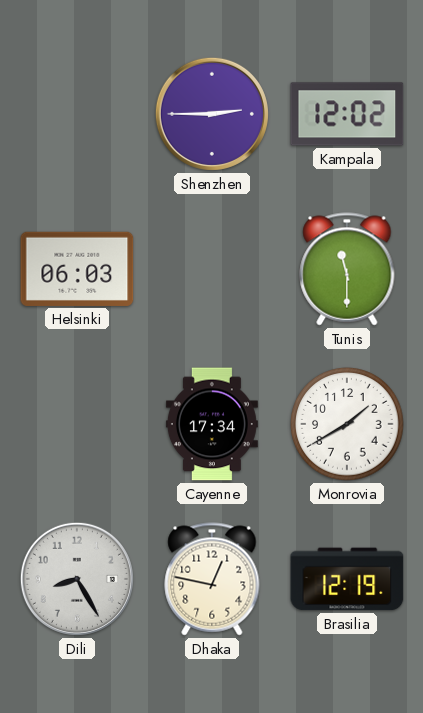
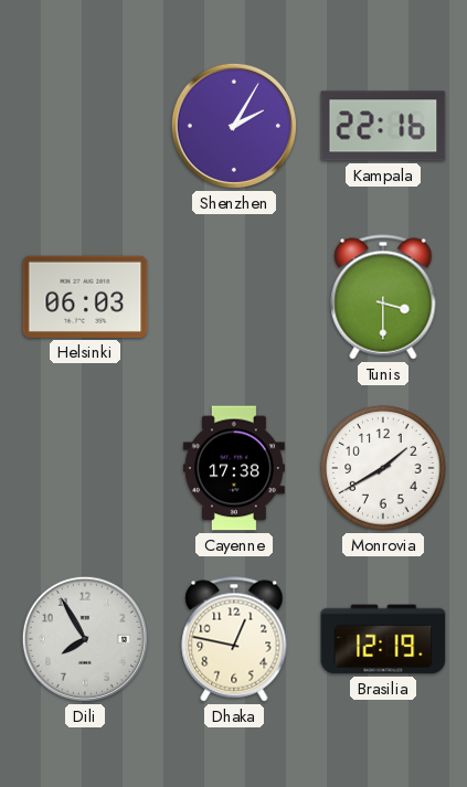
Shenzhen: 2:45 -> 2:05
Kampala: 12:02 -> 22:16
Tunis: 11:30 -> 3:30
Cayenne: 17:34 -> 17:38
Dili: 8:25 -> 7:55
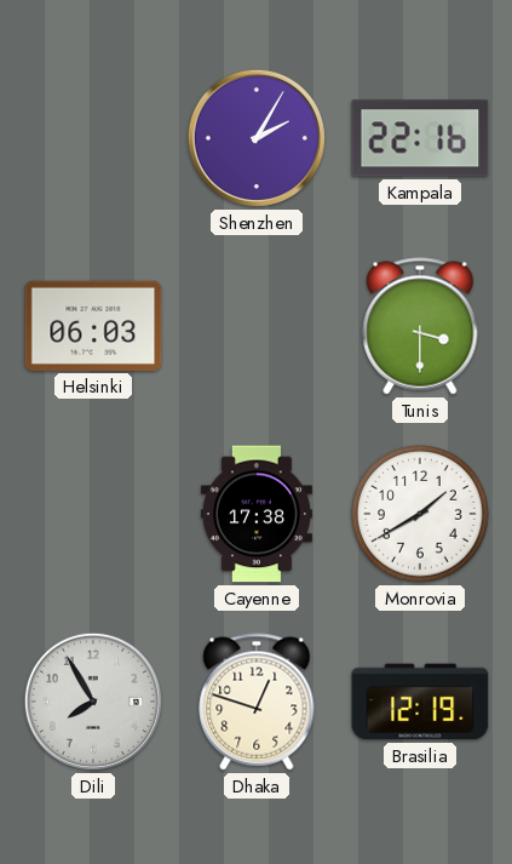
Dhaka: 12:47 -> 12:48
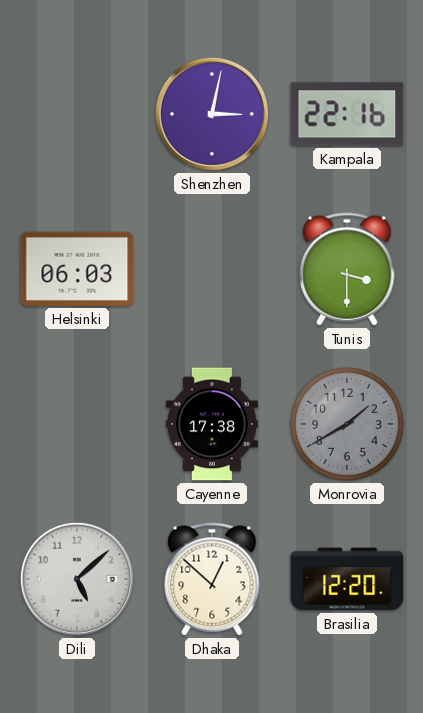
Shenzhen: 2:05 -> 3:02
Monrovia dial: white -> grey
Dili: 7:55 -> 5:08
Dhaka: 12:48 -> 12:52
Brasilia: 12:19 -> 12:20
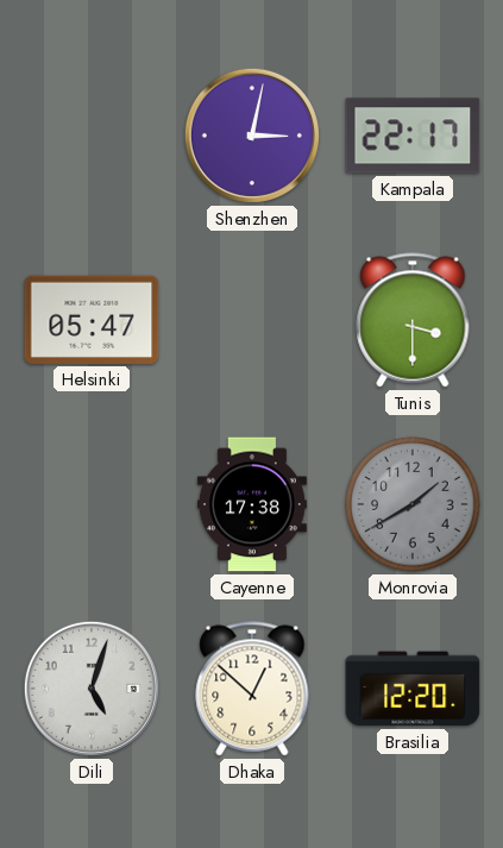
Kampala: 22:16 -> 22:17
Helsinki: 06:03 -> 05:47
Dili: 5:08 -> 5:03
